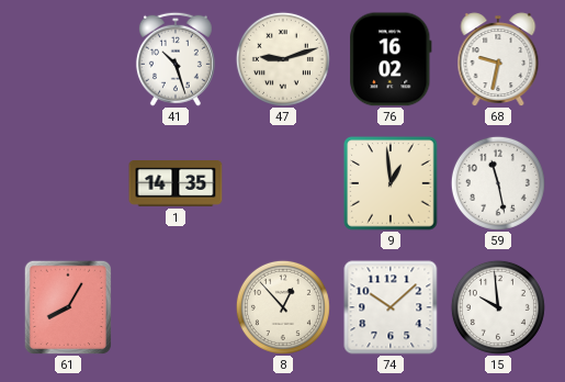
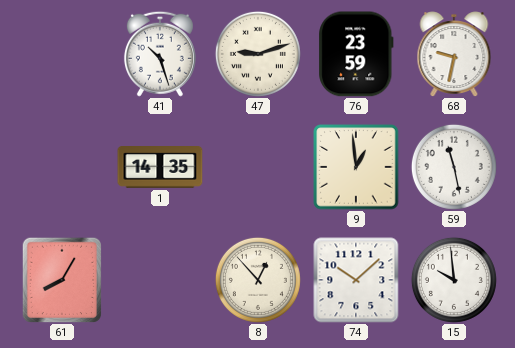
76: 16:02 -> 23:59
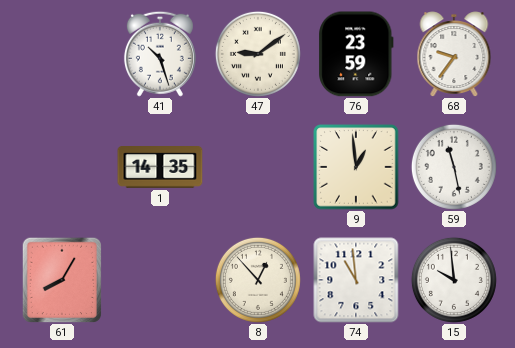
47: 9:12 -> 9:09
68: 9:32 -> 9:36
74: 10:08 -> 10:59
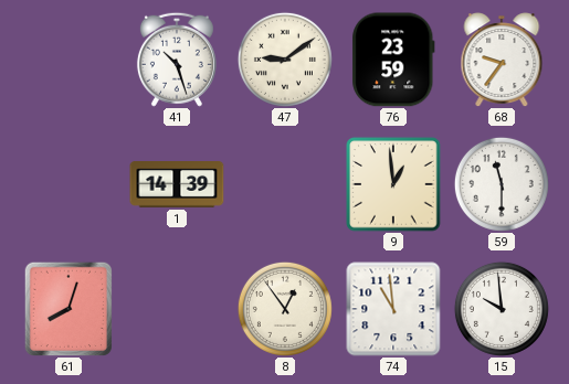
1: 14:35 -> 14:39
59: 11:28 -> 11:30
61: 8:05 -> 8:03
8: 12:53 -> 12:54
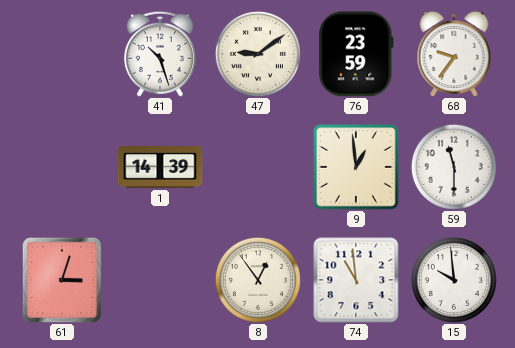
61: 8:03 -> 3:03
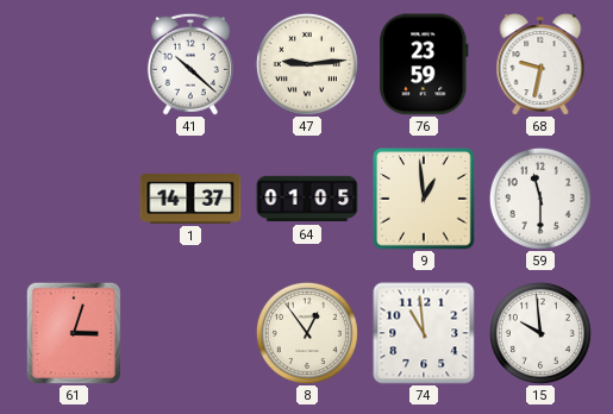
41: 10:27 -> 10:22
47: 9:09 -> 9:14
68: 9:36 -> 9:32
1: 14:39 -> 14:37
64: none -> 01:05
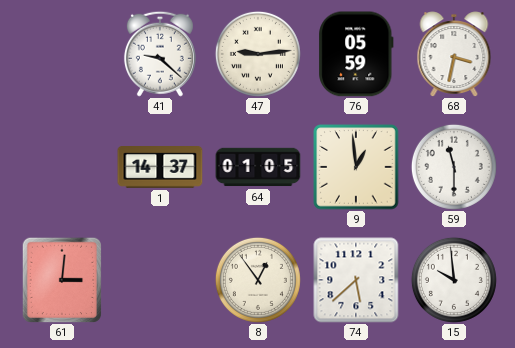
41: 10:22 -> 9:22
76: 23:59 -> 05:59
68: 9:32 -> 3:32
61: 3:03 -> 3:01
74: 10:59 -> 5:38
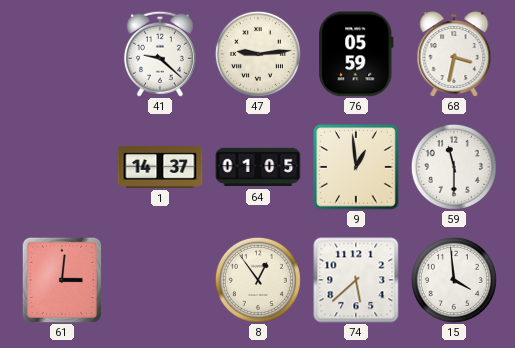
15: 9:59 -> 3:59
